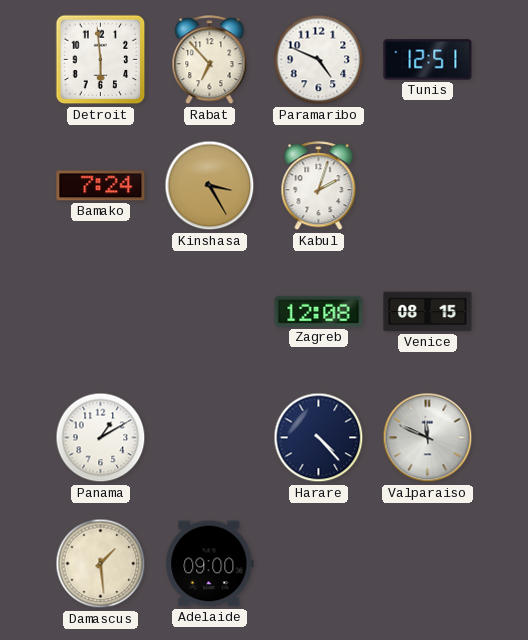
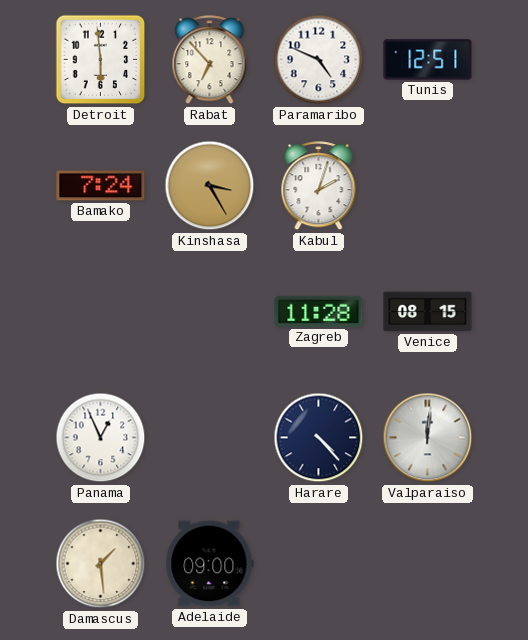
Zagreb: 12:08 -> 11:28
Panama: 1:10 -> 12:56
Valparaiso: 11:49 -> 12:01
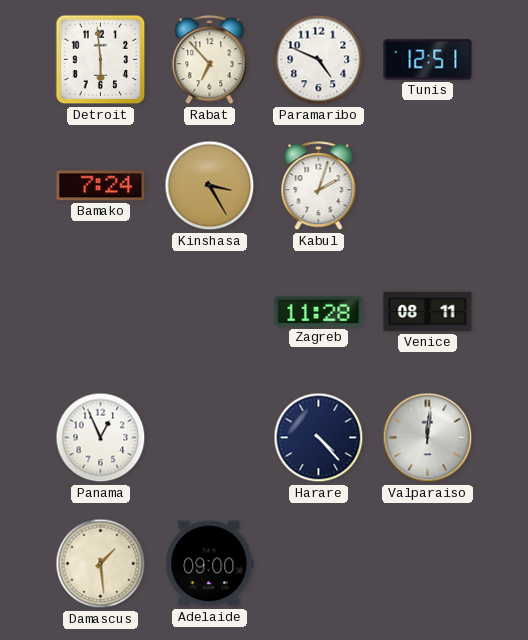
Venice: 08:15 -> 08:11
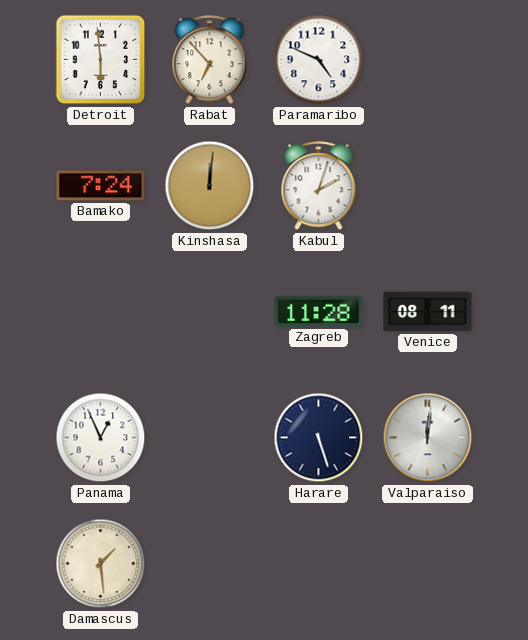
Tunis: 12:51 -> none
Kinshasa: 3:25 -> 12:01
Harare: 4:23 -> 5:27
Adelaide: 09:00 -> none
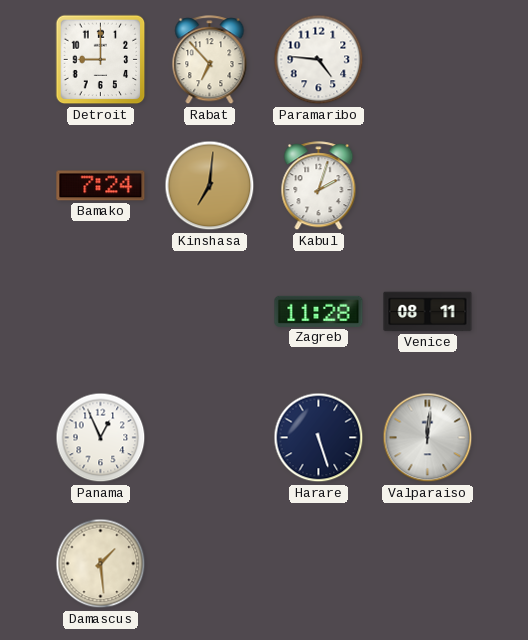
Detroit: 5:59 -> 9:00
Paramaribo: 4:49 -> 4:46
Kinshasa: 12:01 -> 7:01
